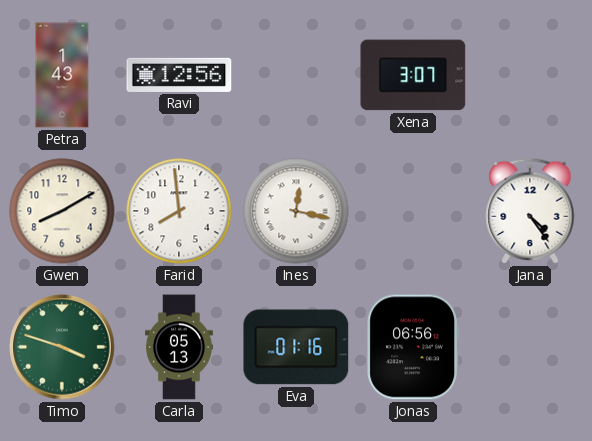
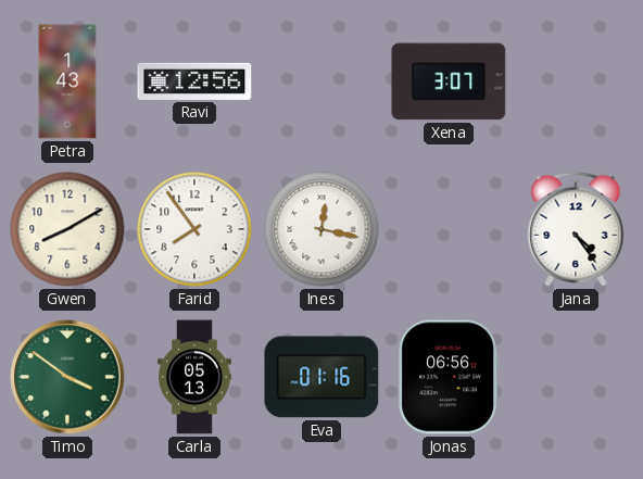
Farid: 7:59 -> 7:54
Timo: 3:48 -> 3:51
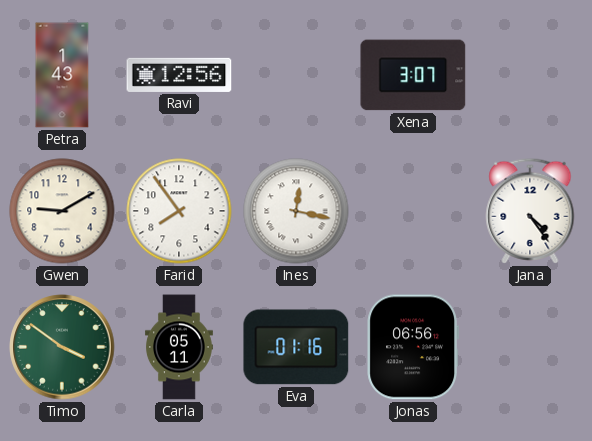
Gwen: 8:10 -> 9:10
Carla: 05:13 -> 05:11
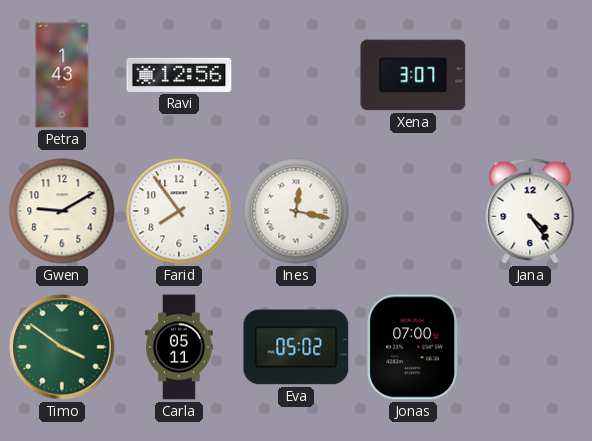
Eva: 01:16 -> 05:02
Jonas: 06:56 -> 07:00
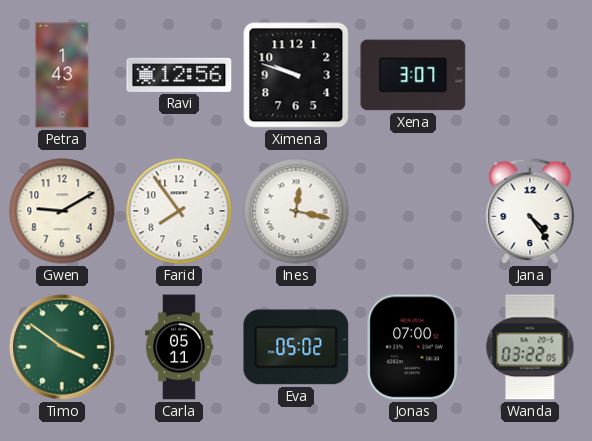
Ximena: none -> 9:48
Wanda: none -> 03:22
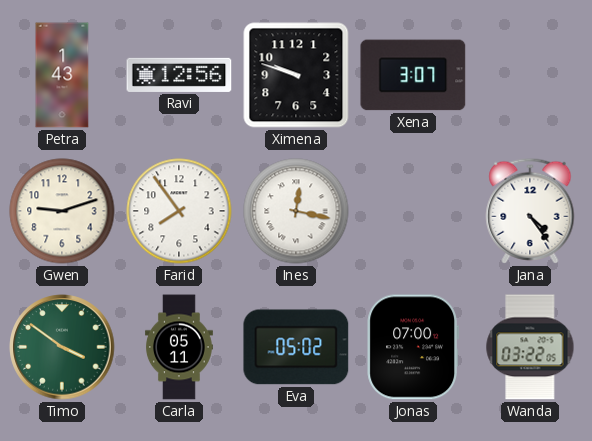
Gwen: 9:10 -> 9:12
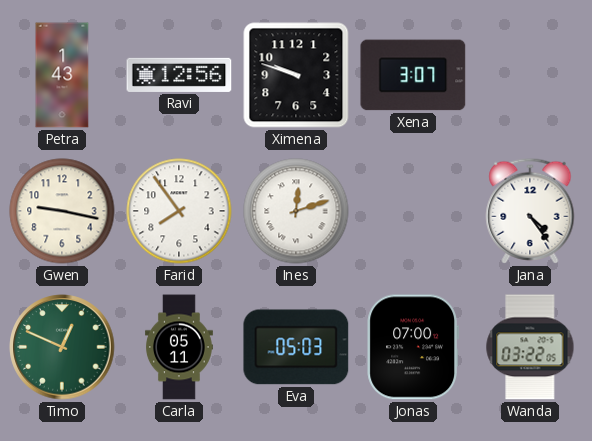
Gwen: 9:12 -> 9:17
Ines: 12:17 -> 12:12
Timo: 3:51 -> 12:49
Eva: 05:02 -> 05:03
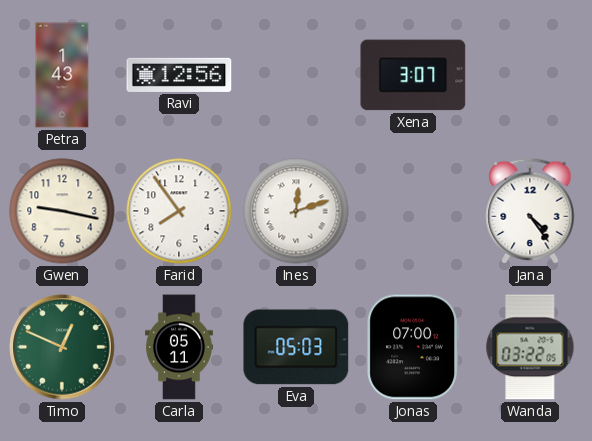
Ximena: 9:48 -> none
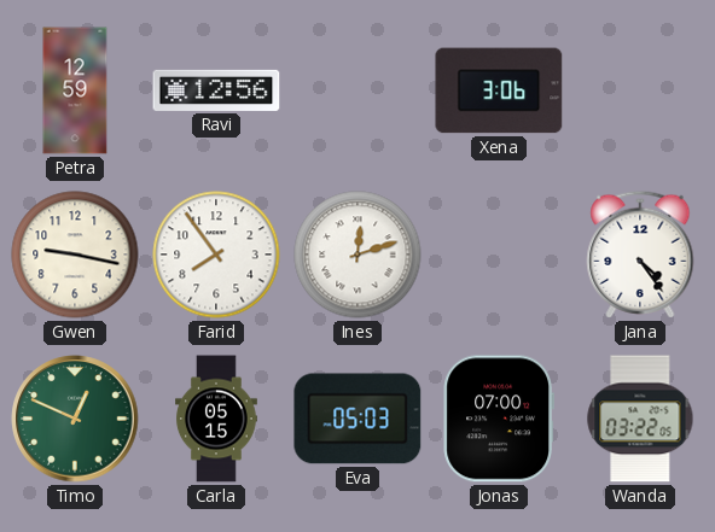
Petra: 1:43 -> 12:59
Xena: 3:07 -> 3:06
Carla: 05:11 -> 05:15
